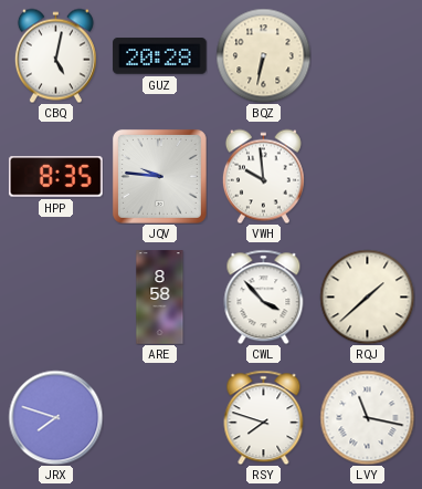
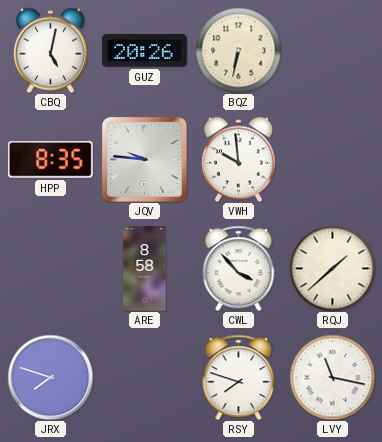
GUZ: 20:28 -> 20:26
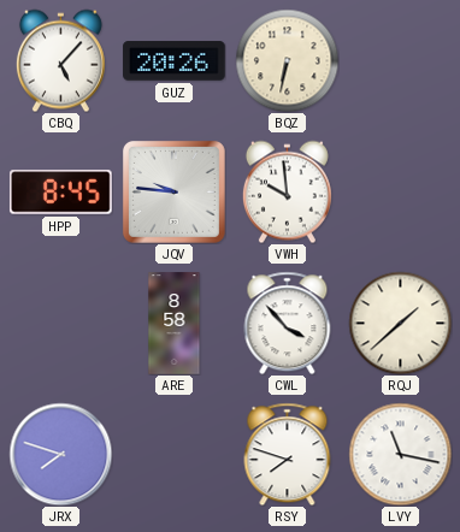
CBQ: 5:02 -> 5:07
HPP: 8:35 -> 8:45
